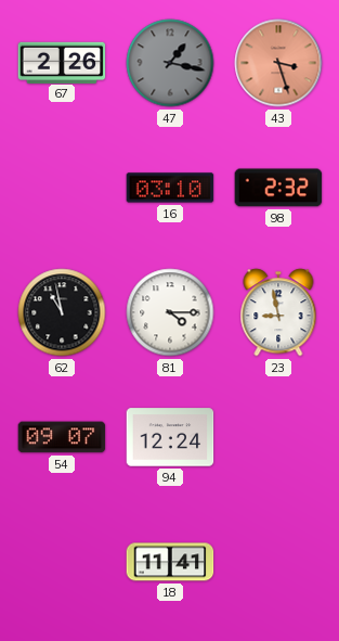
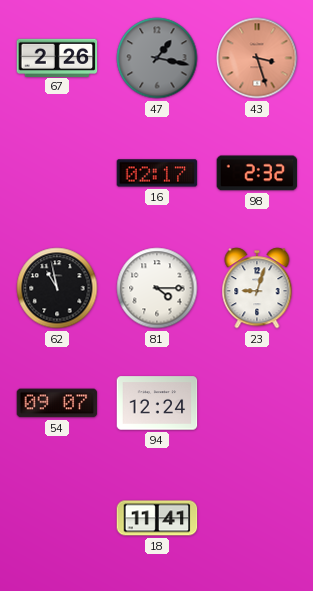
16: 03:10 -> 02:17
23: 8:58 -> 9:03
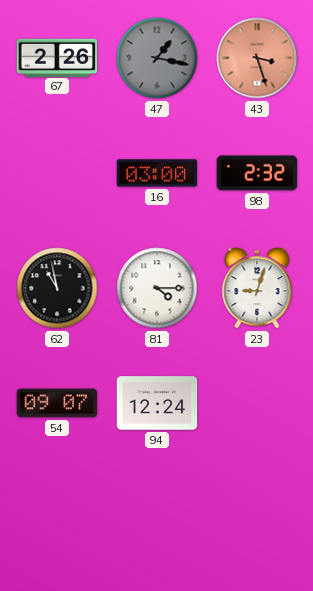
16: 02:17 -> 03:00
18: 11:41 -> none
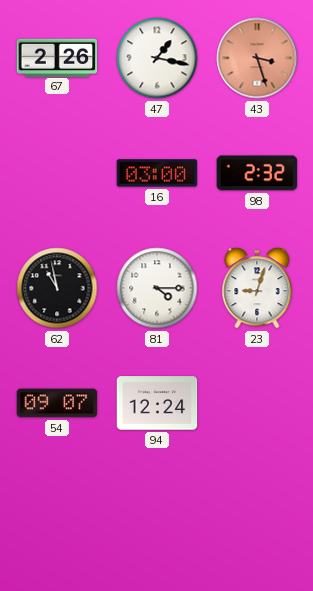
47 dial: grey -> white
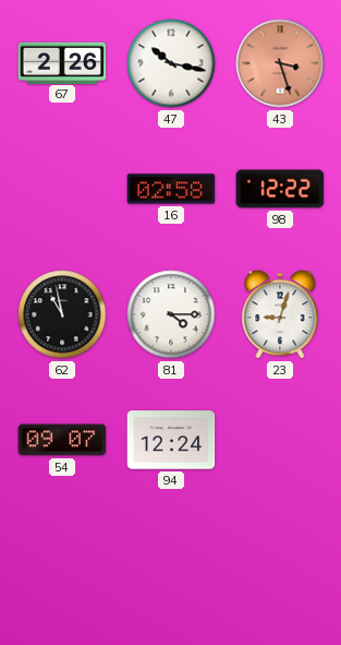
47: 1:17 -> 10:17
16: 03:00 -> 02:58
98: 2:32 -> 12:22
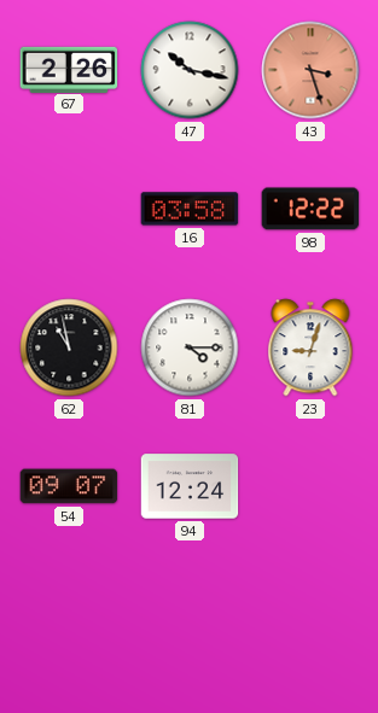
16: 02:58 -> 03:58
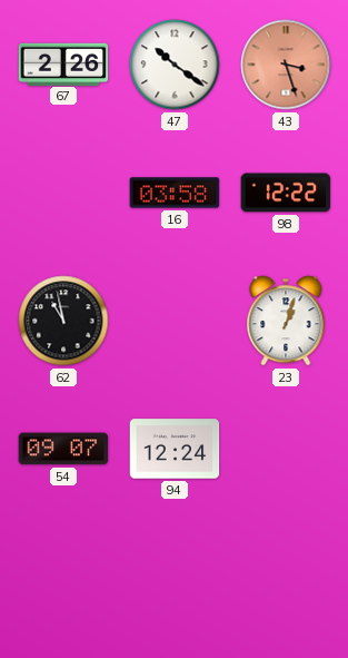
47: 10:17 -> 10:21
81: 4:15 -> none
23: 9:03 -> 1:03
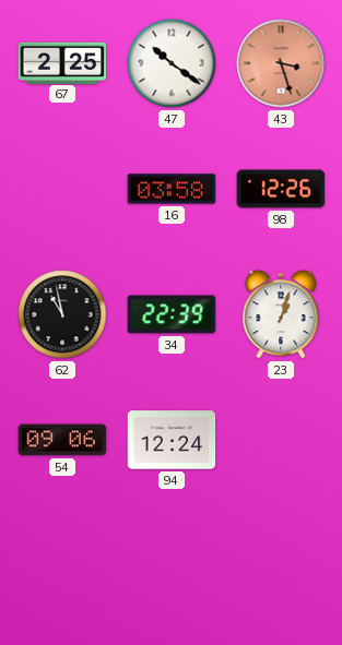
67: 2:26 -> 2:25
98: 12:22 -> 12:26
34: none -> 22:39
54: 09:07 -> 09:06
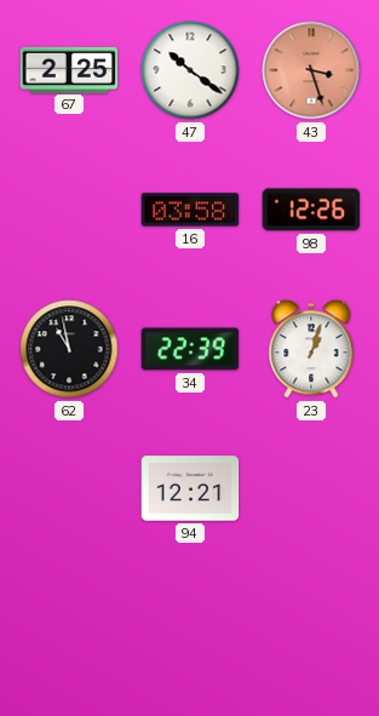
54: 09:06 -> none
94: 12:24 -> 12:21
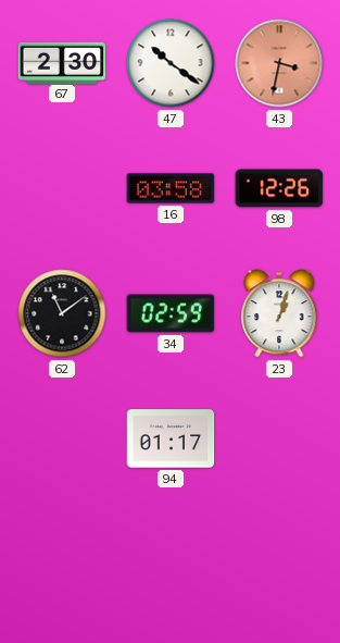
67: 2:25 -> 2:30
43: 3:27 -> 3:32
62: 10:58 -> 11:09
34: 22:39 -> 02:59
94: 12:21 -> 01:17
